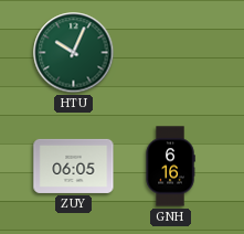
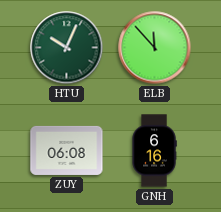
ELB: none -> 11:53
ZUY: 06:05 -> 06:08
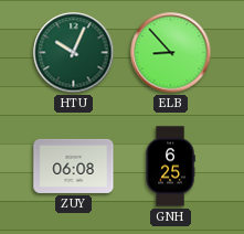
ELB: 11:53 -> 8:53
GNH: 6:16 -> 6:25
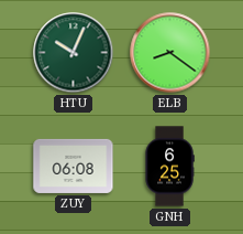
ELB: 8:53 -> 8:21
